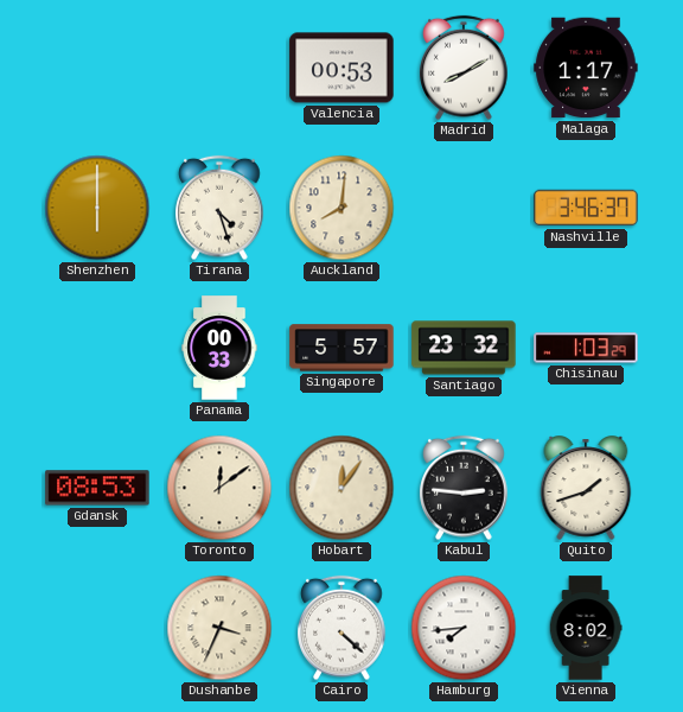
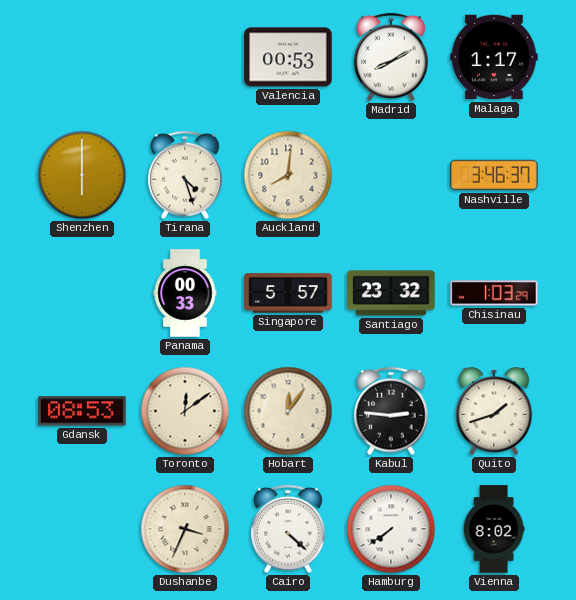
Hamburg: 7:44 -> 7:39
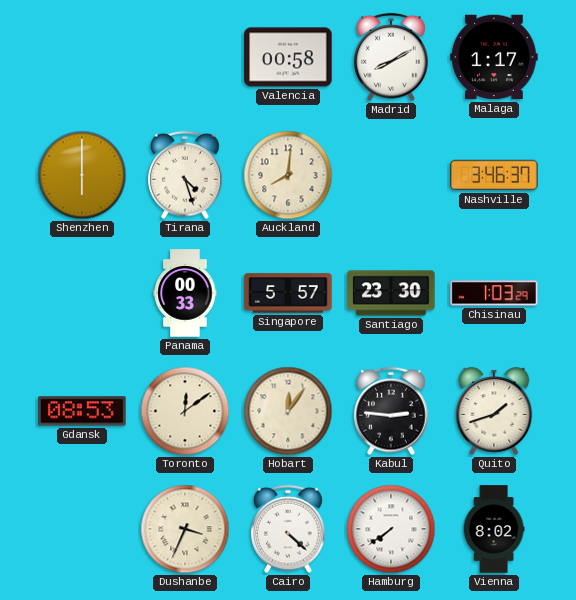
Valencia: 00:53 -> 00:58
Santiago: 23:32 -> 23:30
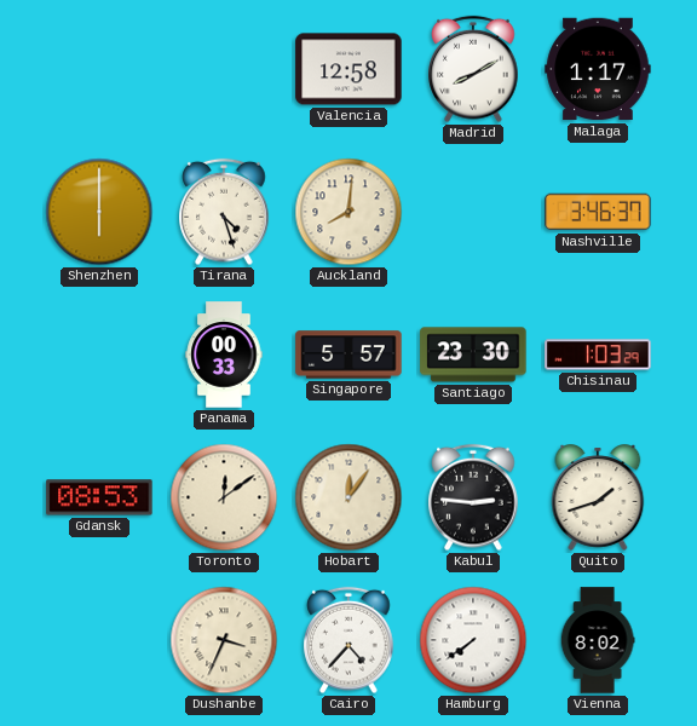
Valencia: 00:58 -> 12:58
Cairo: 4:22 -> 4:37
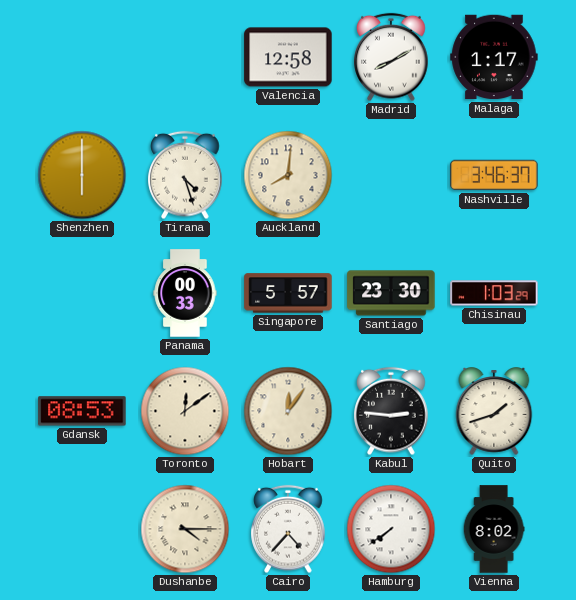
Dushanbe: 3:34 -> 4:15
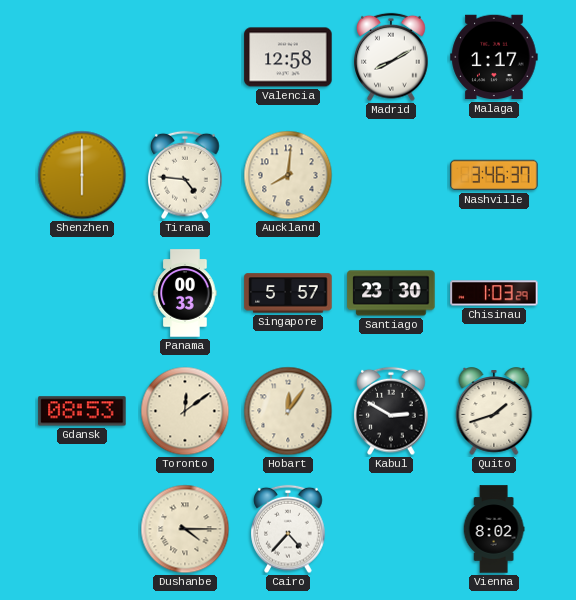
Tirana: 4:27 -> 4:46
Kabul: 2:46 -> 2:50
Hamburg: 7:39 -> none
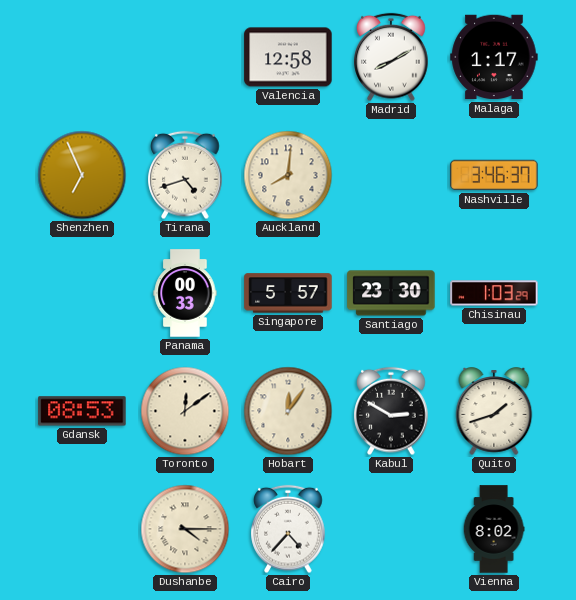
Shenzhen: 6:00 -> 6:56
Tirana: 4:46 -> 4:42
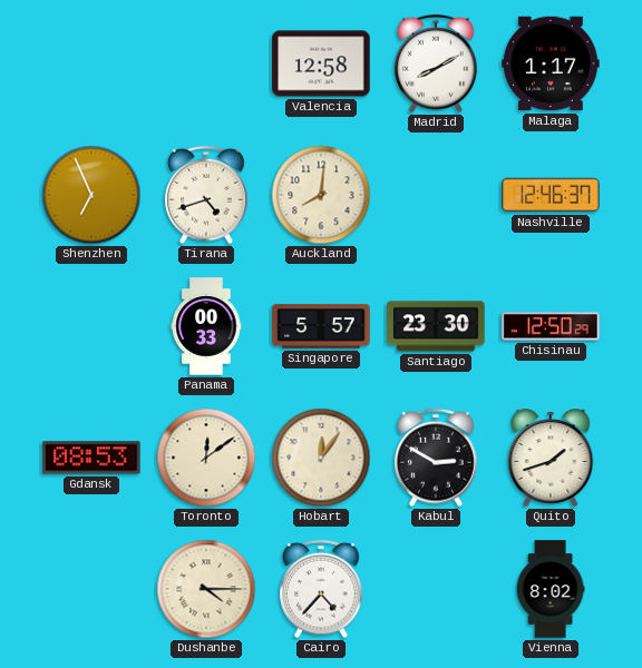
Nashville: 3:46 -> 12:46
Chisinau: 1:03 -> 12:50
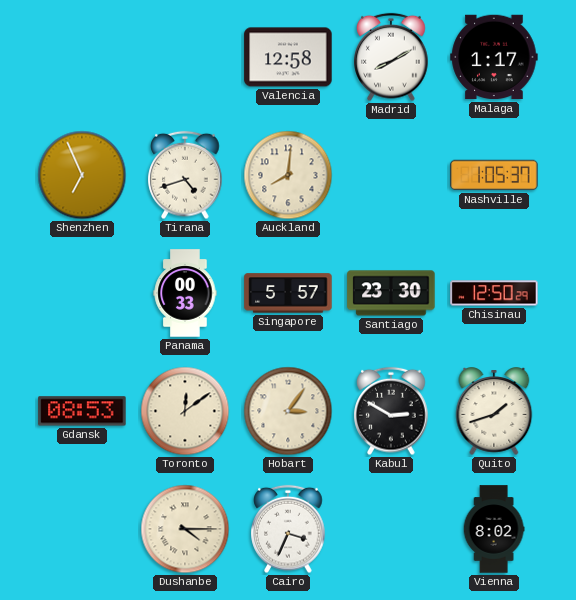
Nashville: 12:46 -> 1:05
Hobart: 12:06 -> 3:06
Cairo: 4:37 -> 3:34
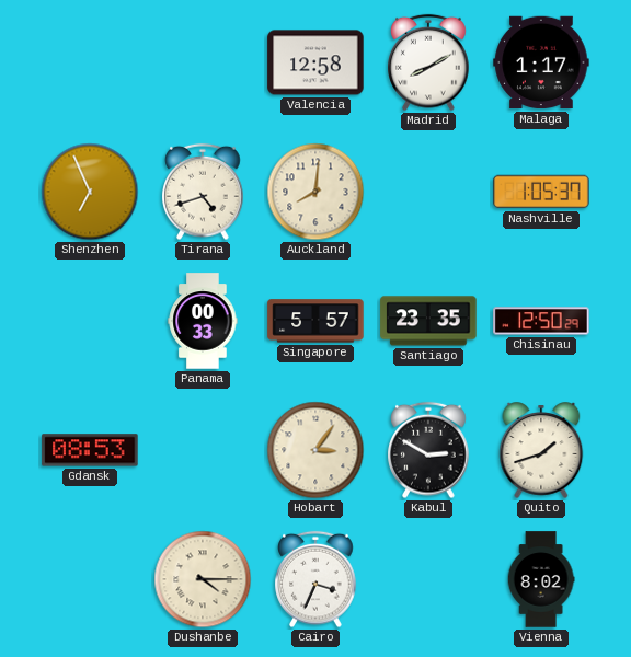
Santiago: 23:30 -> 23:35
Toronto: 12:09 -> none
